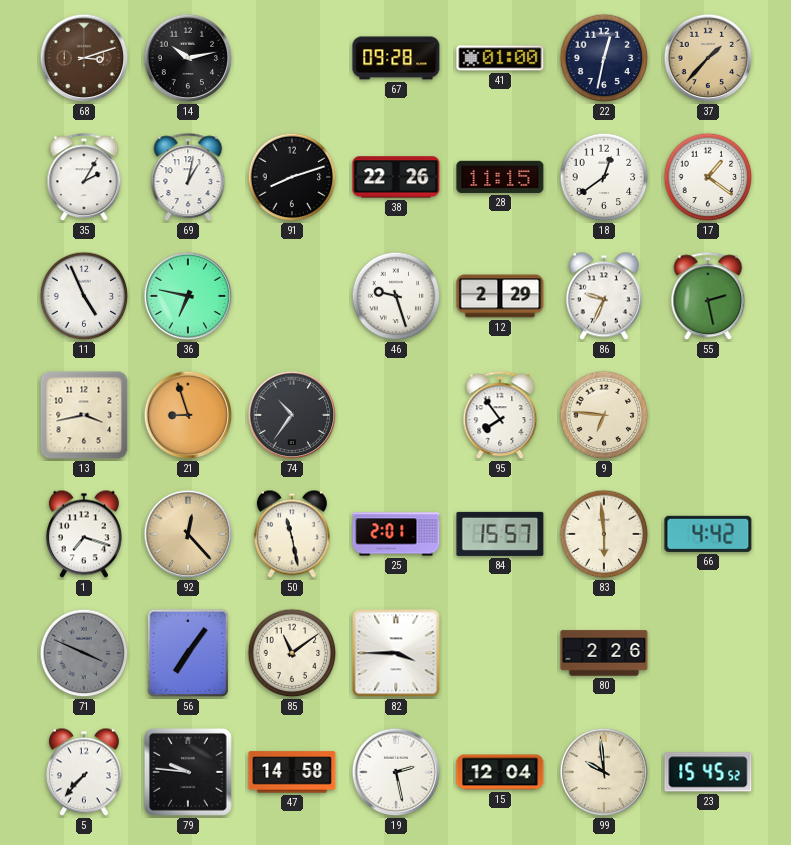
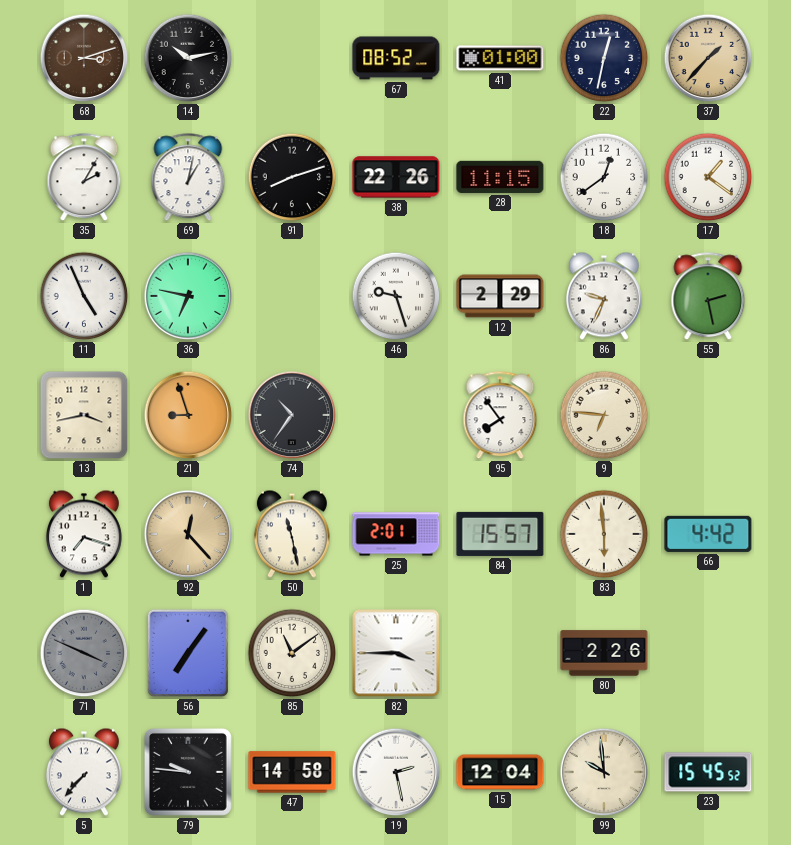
67: 09:28 -> 08:52
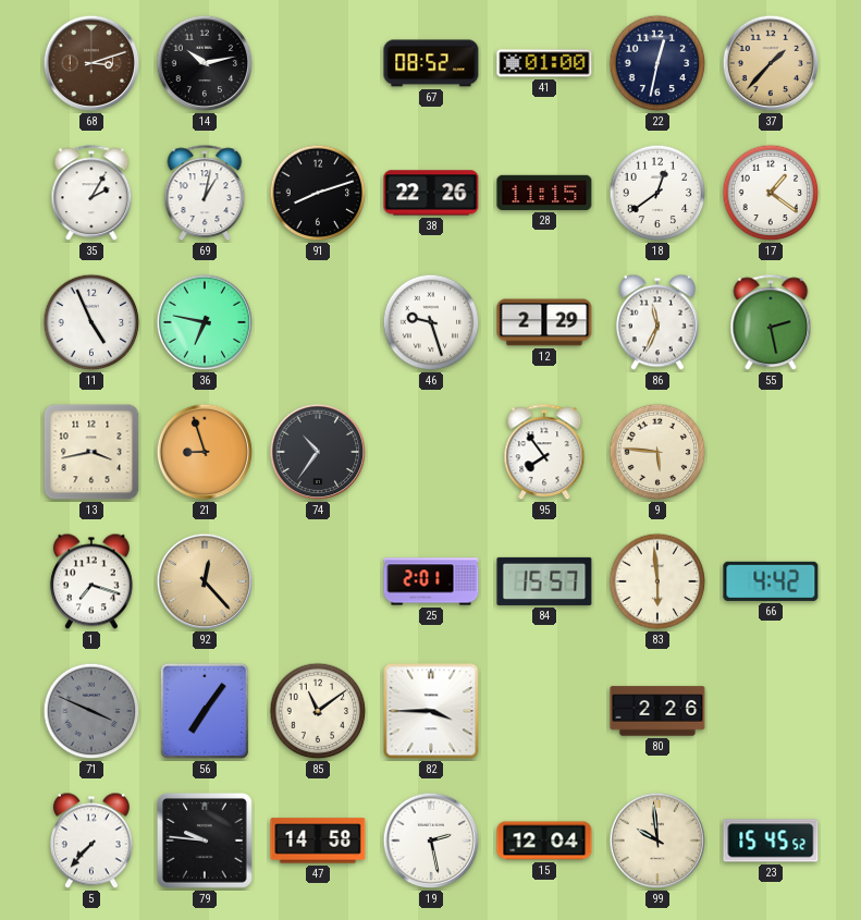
86: 9:34 -> 11:34
9: 6:46 -> 5:46
50: 11:28 -> none
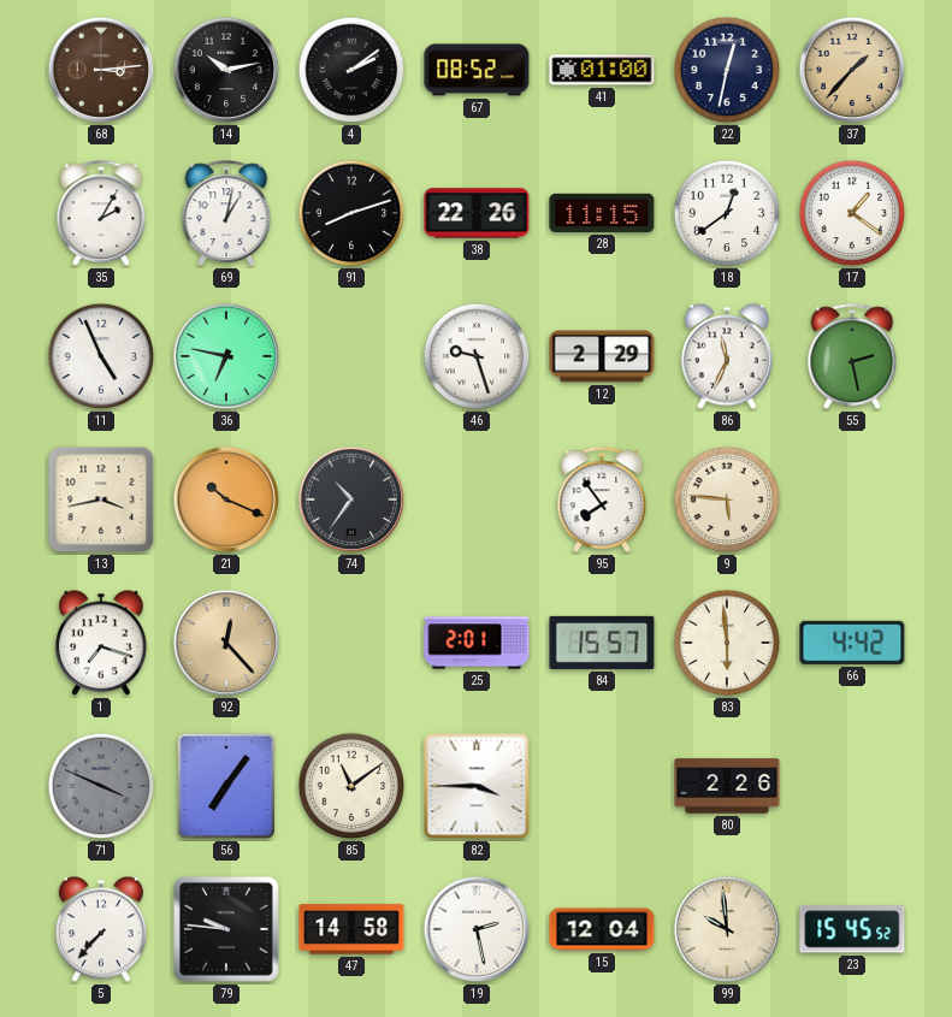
68: 3:12 -> 3:14
4: none -> 2:09
21: 8:57 -> 10:19
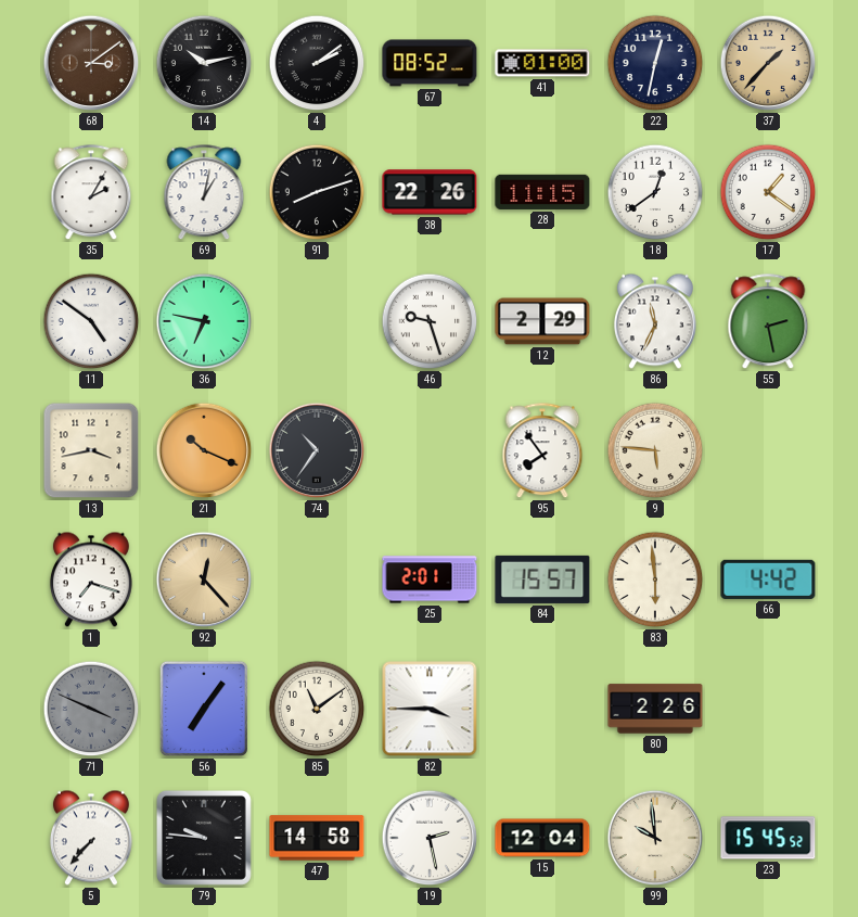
68: 3:14 -> 3:09
11: 4:56 -> 4:51
